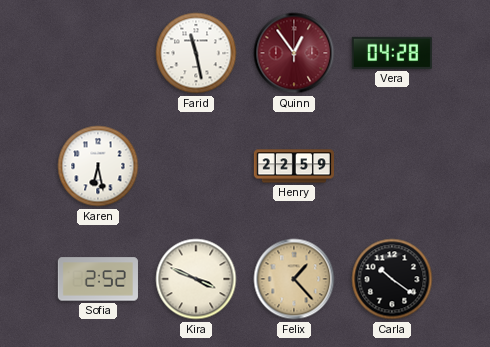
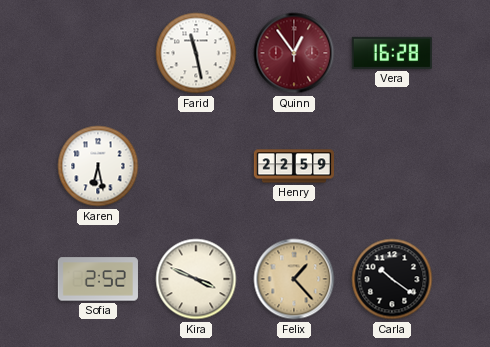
Vera: 04:28 -> 16:28
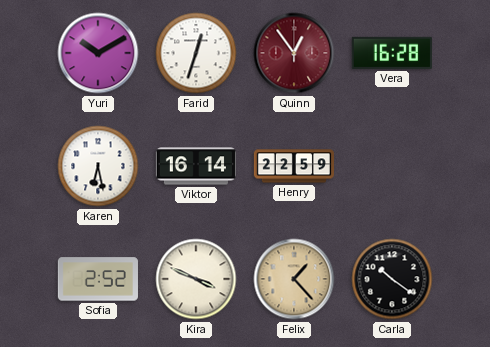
Yuri: none -> 10:10
Farid: 11:28 -> 12:33
Viktor: none -> 16:14
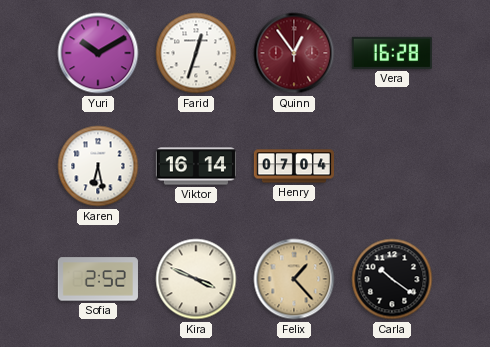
Henry: 22:59 -> 07:04
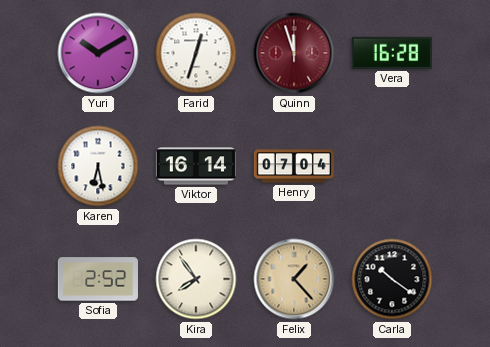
Quinn: 12:54 -> 11:57
Kira: 3:49 -> 7:54
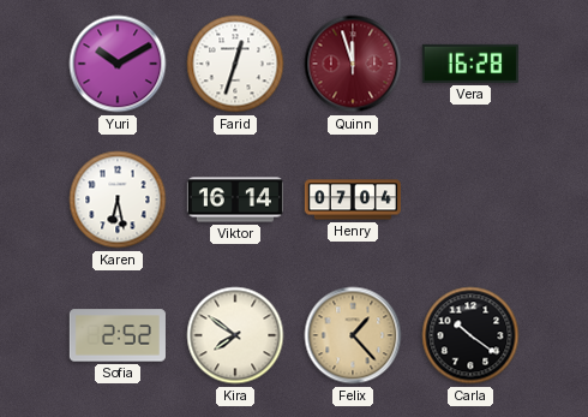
Kira: 7:54 -> 7:51
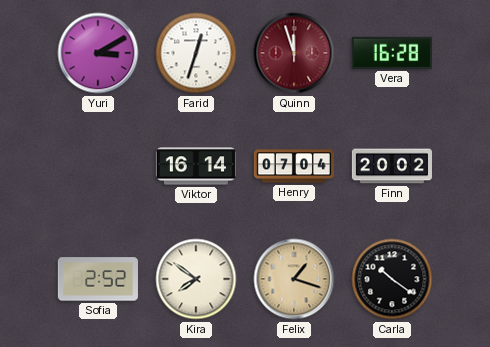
Yuri: 10:10 -> 3:10
Karen: 6:28 -> none
Finn: none -> 20:02
Felix: 1:23 -> 1:18
